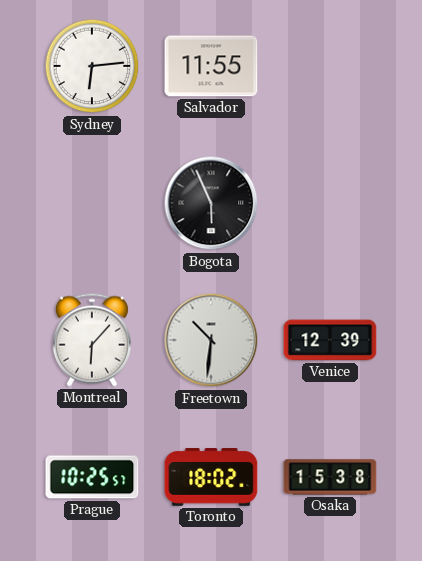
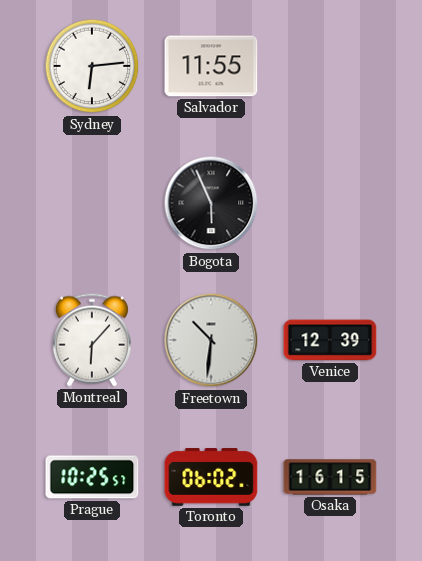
Toronto: 18:02 -> 06:02
Osaka: 15:38 -> 16:15
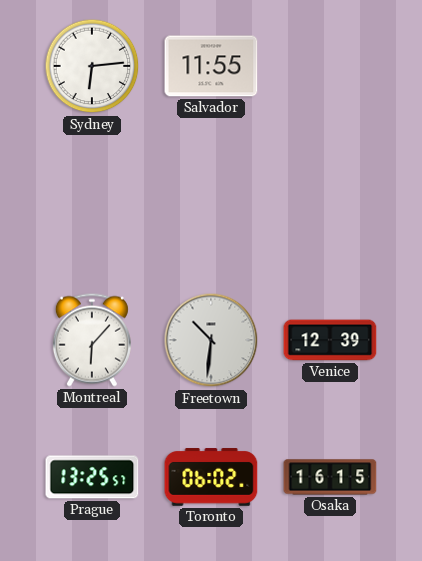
Bogota: 5:56 -> none
Prague: 10:25 -> 13:25
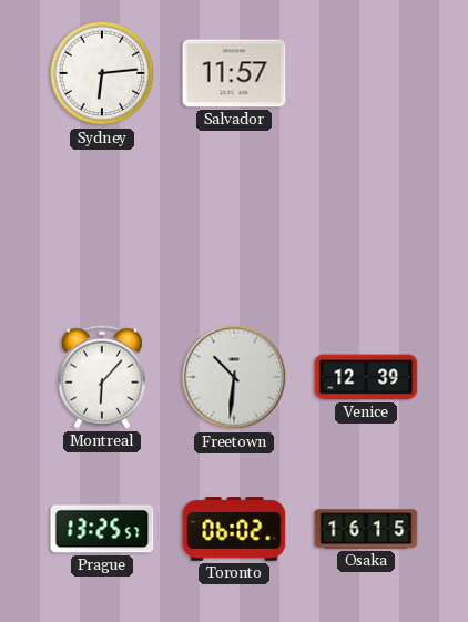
Salvador: 11:55 -> 11:57
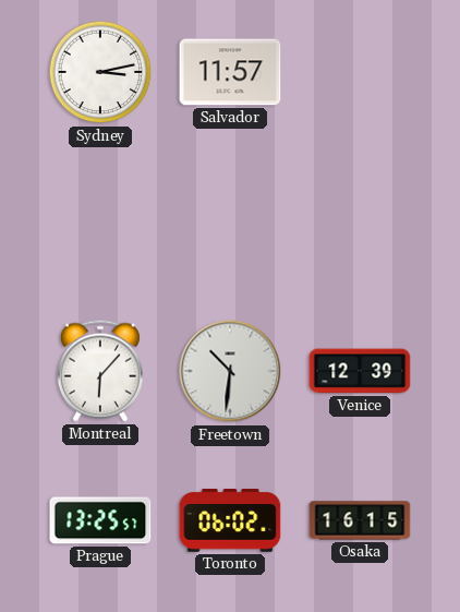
Sydney: 6:14 -> 3:13
